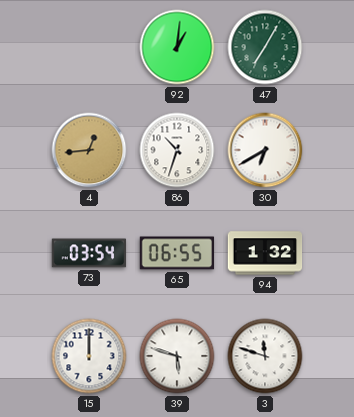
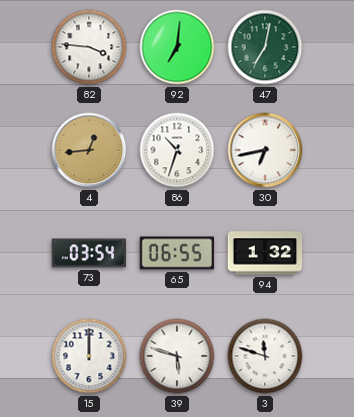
82: none -> 3:46
92: 1:01 -> 7:01
47: 7:05 -> 7:02
30: 6:40 -> 6:43
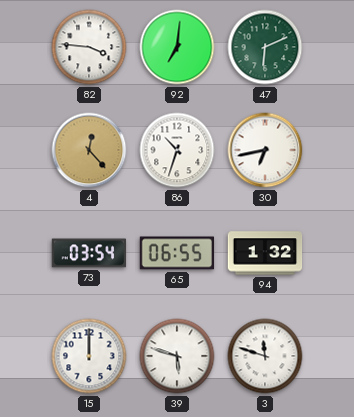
47: 7:02 -> 6:11
4: 12:44 -> 12:23
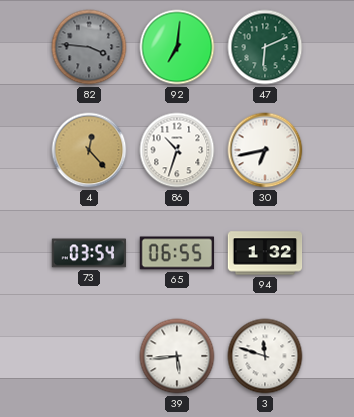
82 dial: white -> grey
15: 12:00 -> none
39: 5:48 -> 5:44
